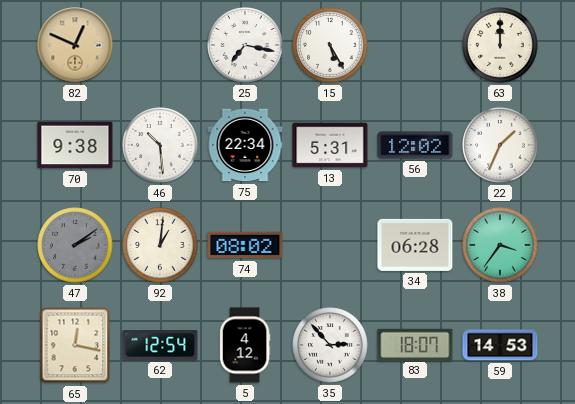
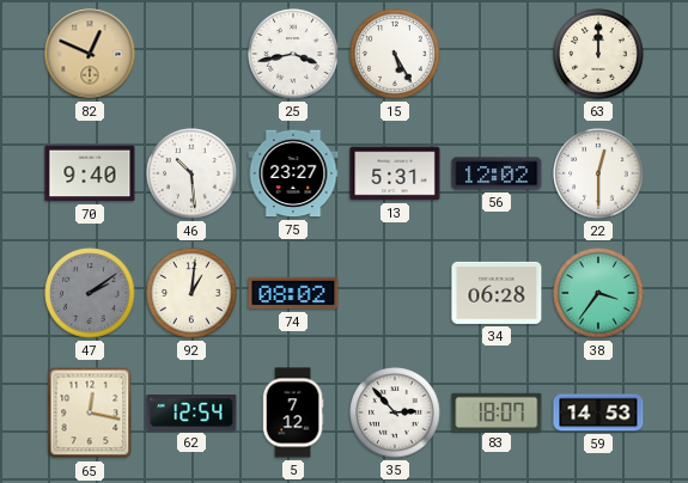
25: 7:17 -> 3:43
70: 9:38 -> 9:40
75: 22:34 -> 23:27
22: 1:34 -> 12:30
5: 4:12 -> 7:12
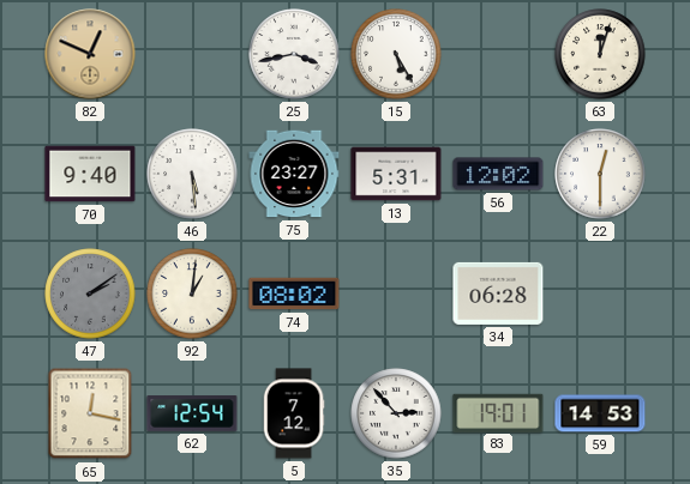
63: 12:00 -> 12:03
46: 10:29 -> 5:29
38: 3:36 -> none
83: 18:07 -> 19:01
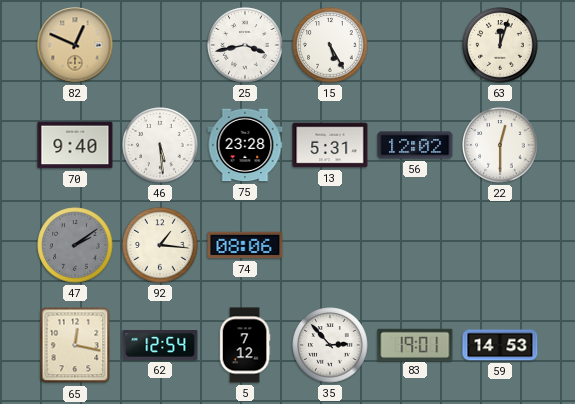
75: 23:27 -> 23:28
92: 1:01 -> 1:16
74: 08:02 -> 08:06
34: 06:28 -> none
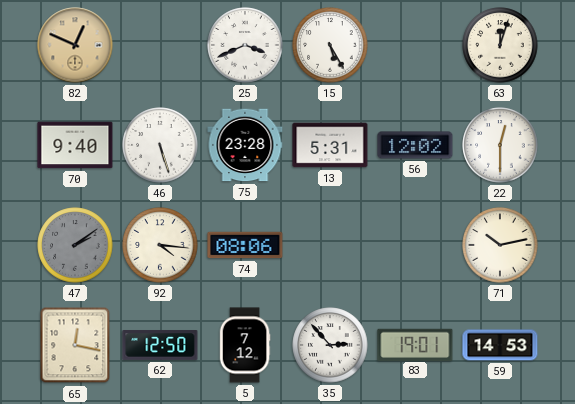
25: 3:43 -> 3:41
46: 5:29 -> 5:27
92: 1:16 -> 4:16
71: none -> 10:13
62: 12:54 -> 12:50
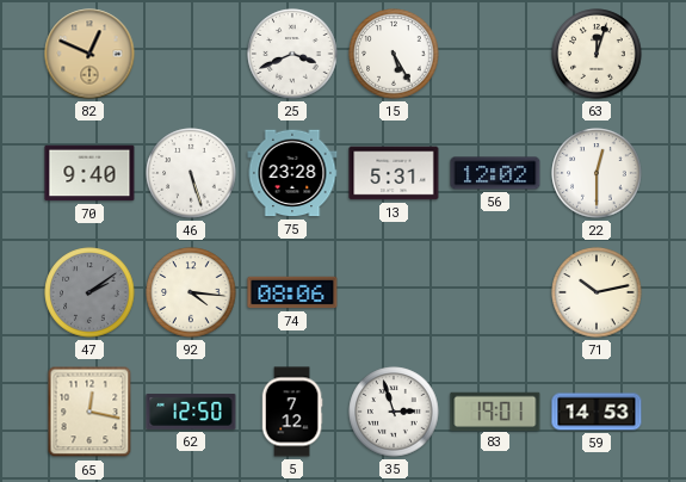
35: 2:53 -> 2:57
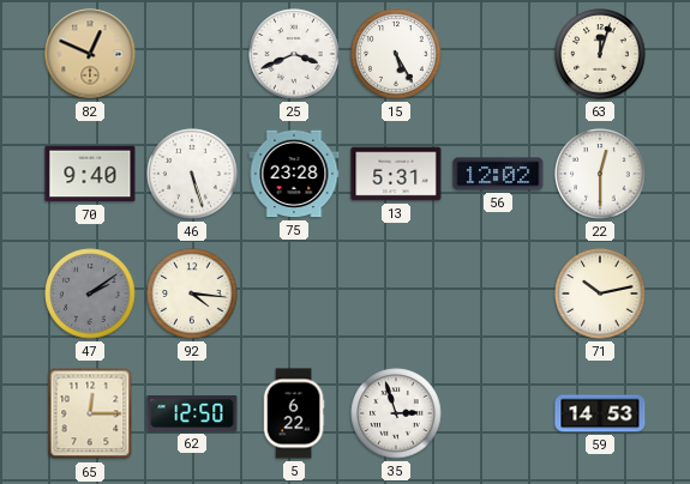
74: 08:06 -> none
65: 12:17 -> 12:15
5: 7:12 -> 6:22
83: 19:01 -> none
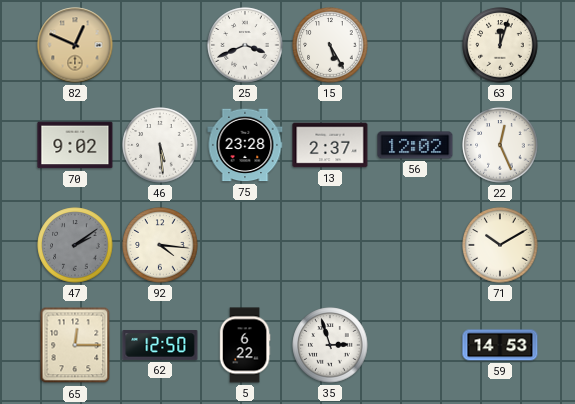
70: 9:40 -> 9:02
46: 5:27 -> 5:29
13: 5:31 -> 2:37
22: 12:30 -> 12:26
71: 10:13 -> 10:10
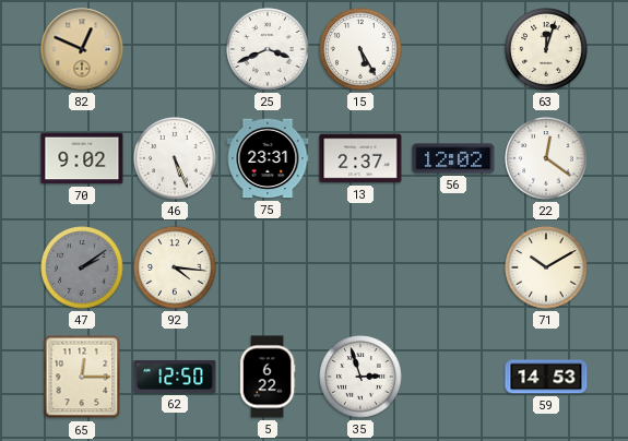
46: 5:29 -> 5:26
75: 23:28 -> 23:31
22: 12:26 -> 12:21
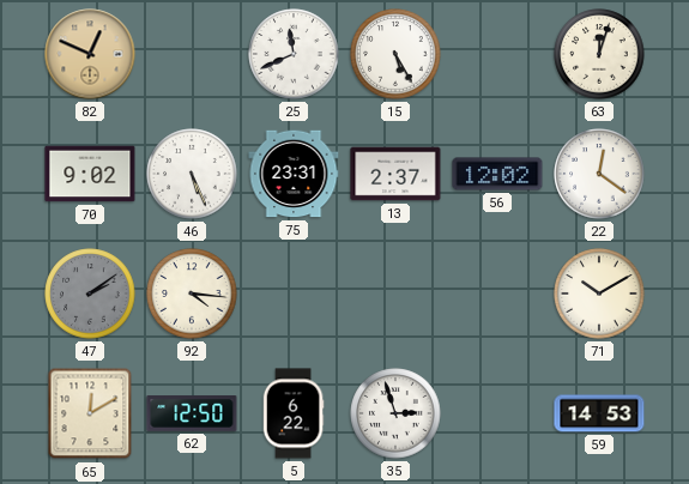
25: 3:41 -> 11:41
65: 12:15 -> 12:10
